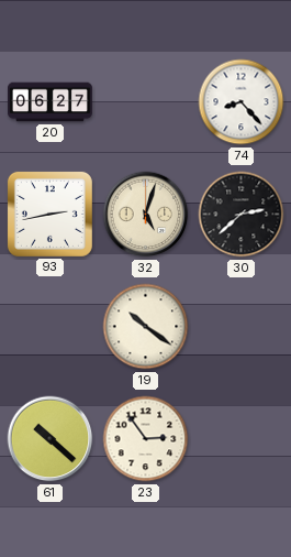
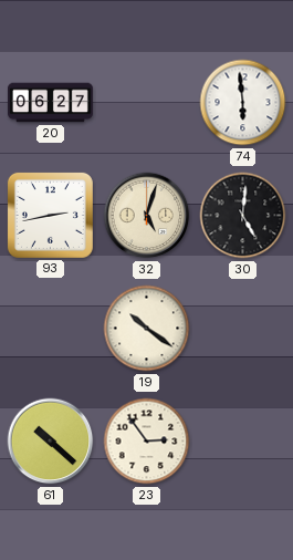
74: 8:23 -> 5:59
30: 2:38 -> 5:01
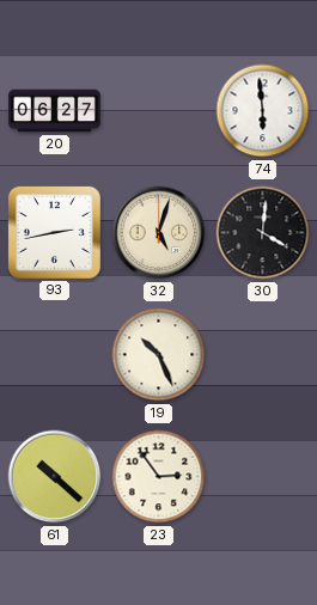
30: 5:01 -> 4:01
19: 10:21 -> 10:26
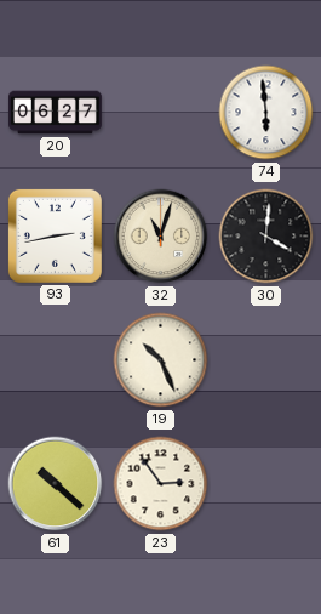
32: 5:03 -> 11:03
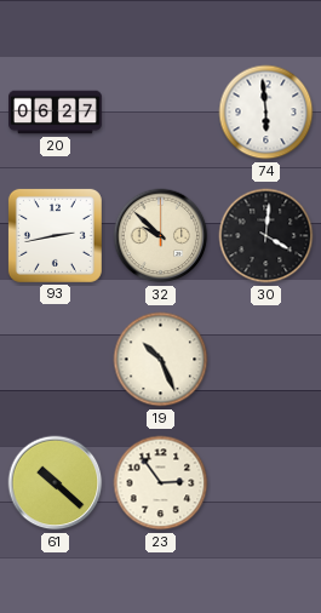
32: 11:03 -> 9:52
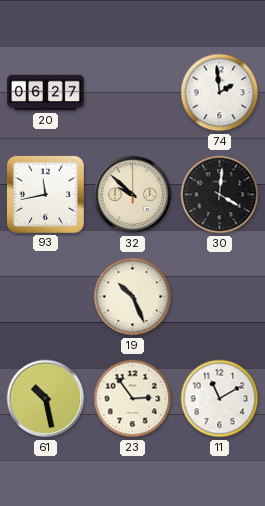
74: 5:59 -> 1:59
93: 2:43 -> 11:43
61: 10:22 -> 10:28
11: none -> 11:10
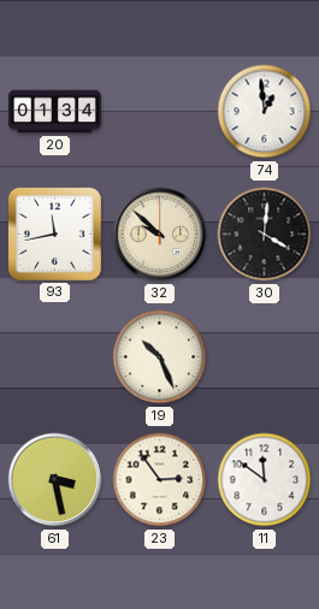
20: 06:27 -> 01:34
74: 1:59 -> 12:59
61: 10:28 -> 3:28
11: 11:10 -> 11:51
